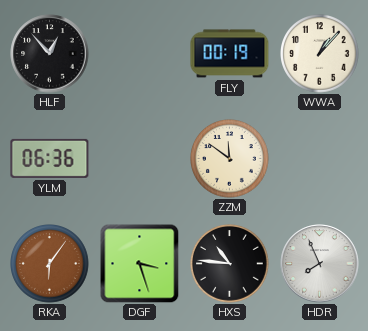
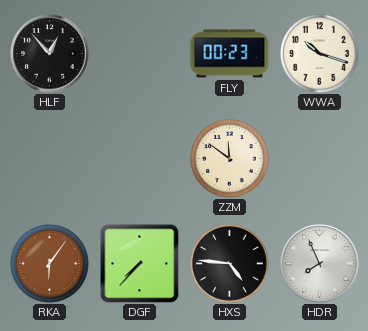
FLY: 00:19 -> 00:23
WWA: 1:07 -> 10:18
YLM: 06:36 -> none
DGF: 3:27 -> 7:37
HXS: 10:46 -> 4:46
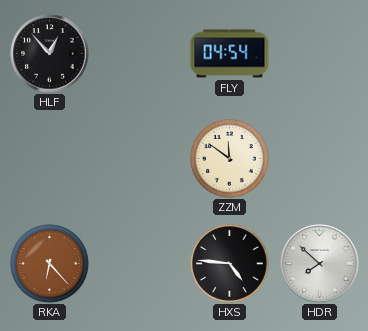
FLY: 00:23 -> 04:54
WWA: 10:18 -> none
RKA: 6:06 -> 6:23
DGF: 7:37 -> none
HDR: 7:56 -> 7:52
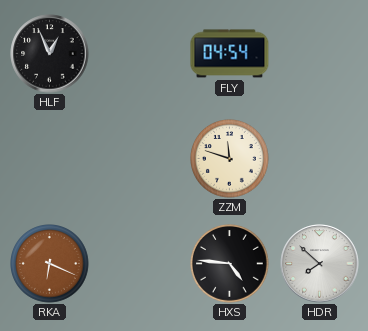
HLF: 12:53 -> 12:56
ZZM: 11:51 -> 11:48
RKA: 6:23 -> 6:19
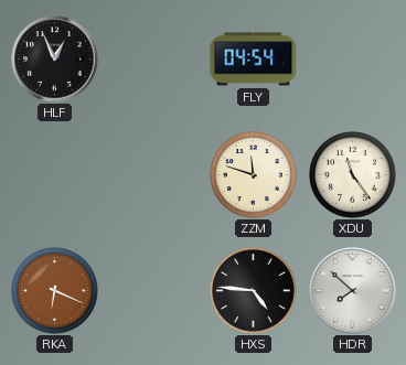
XDU: none -> 11:24
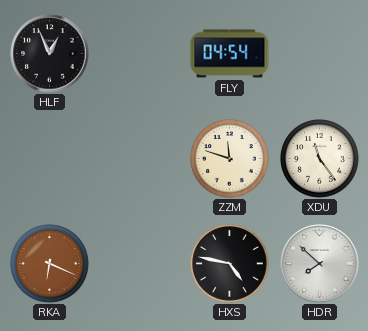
HXS: 4:46 -> 4:47
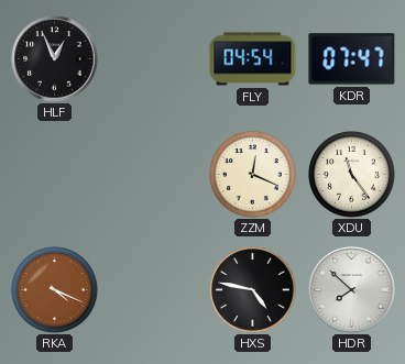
KDR: none -> 07:47
ZZM: 11:48 -> 12:19
RKA: 6:19 -> 4:19
